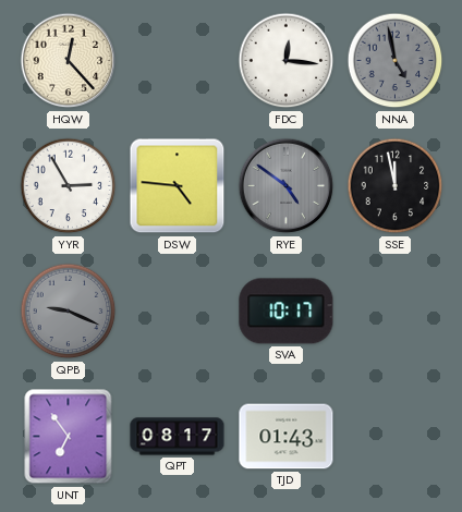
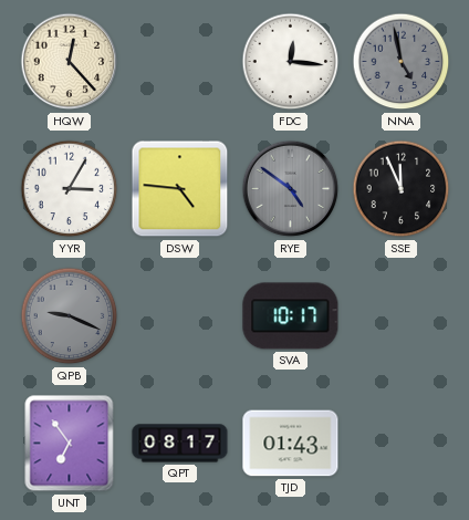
YYR: 2:55 -> 3:05
SSE: 11:58 -> 11:56
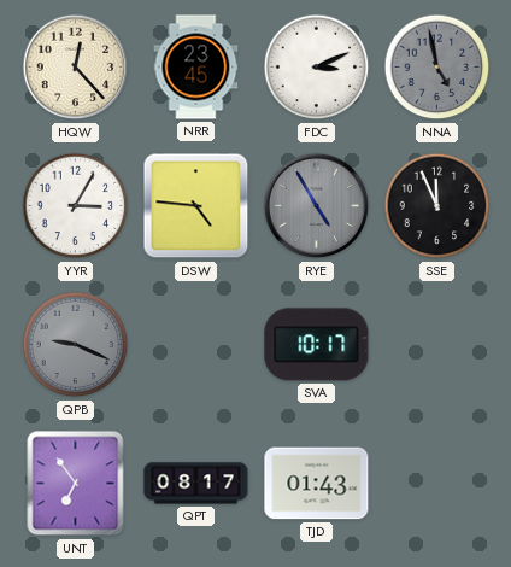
NRR: none -> 23:45
FDC: 12:16 -> 3:11
RYE: 4:51 -> 4:55
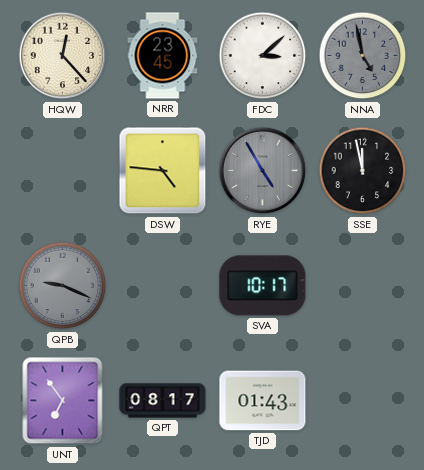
FDC: 3:11 -> 3:08
YYR: 3:05 -> none
SSE: 11:56 -> 11:58
